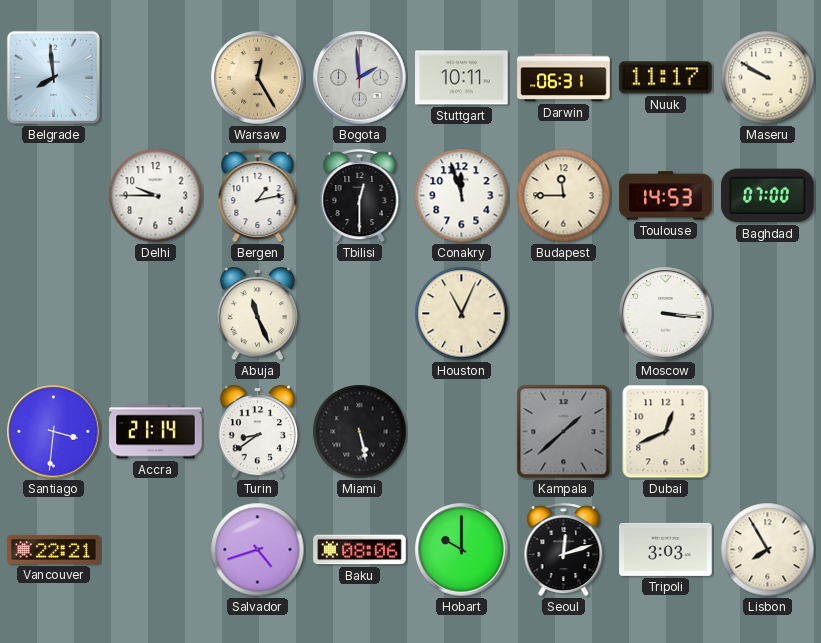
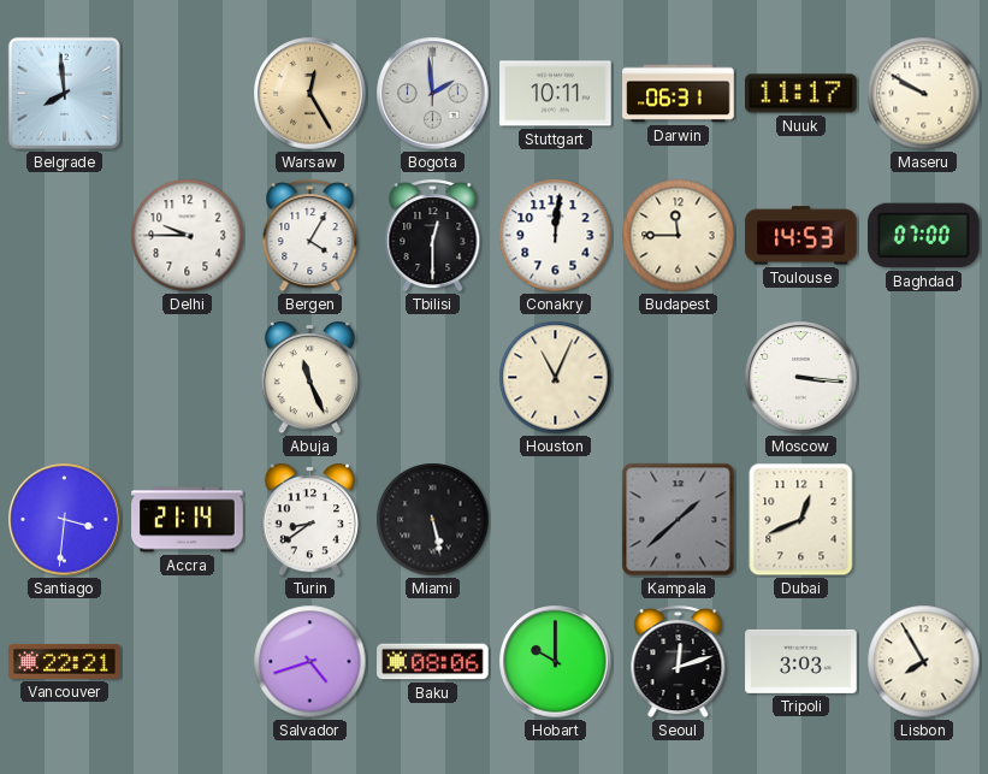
Bergen: 1:13 -> 4:05
Conakry: 11:57 -> 12:01
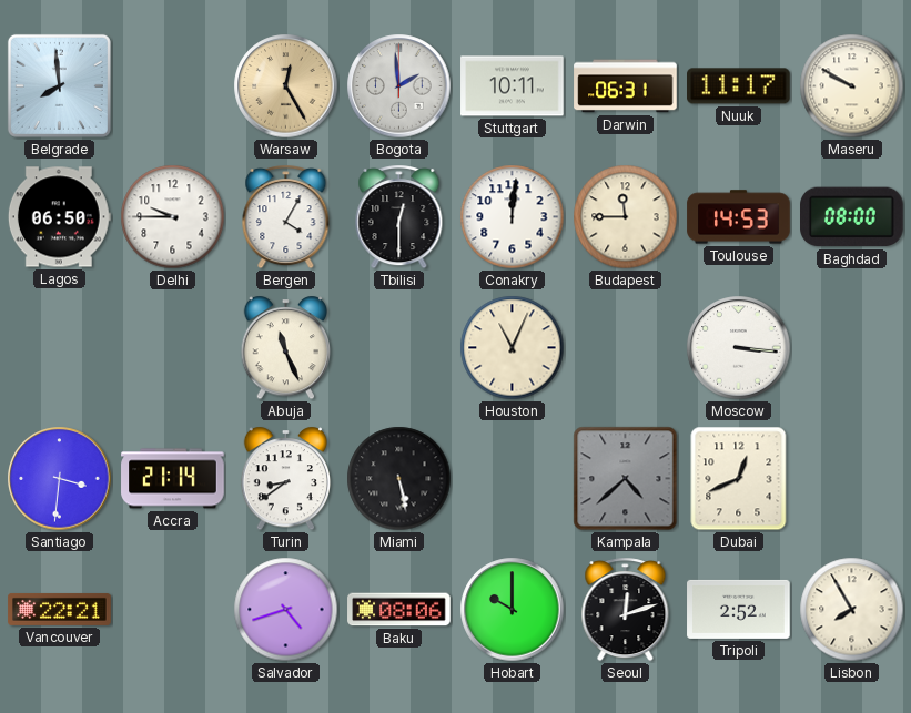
Lagos: none -> 06:50
Baghdad: 07:00 -> 08:00
Kampala: 1:38 -> 4:38
Tripoli: 3:03 -> 2:52
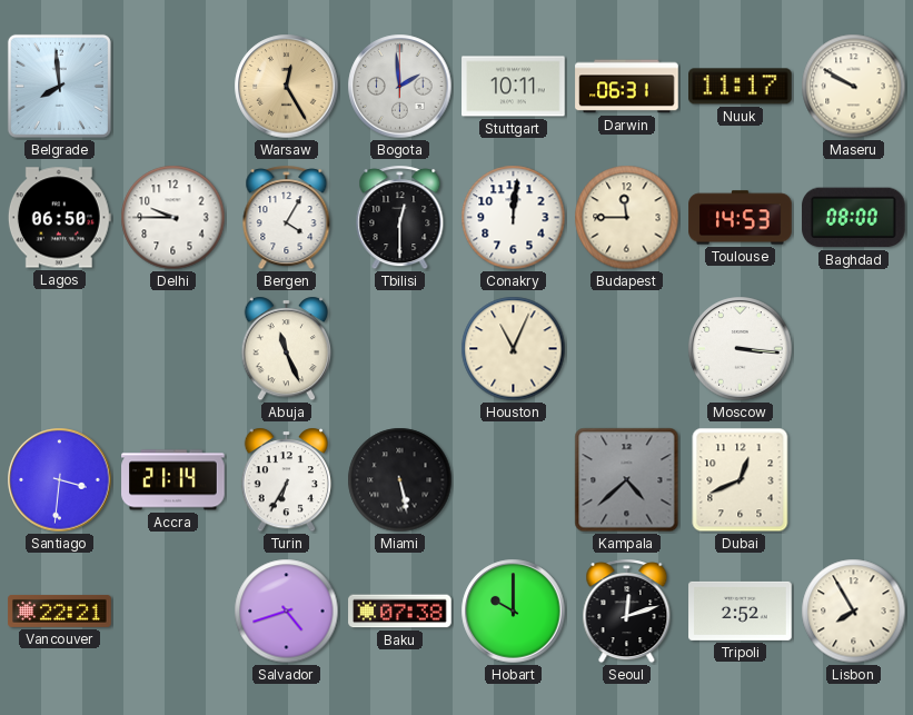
Turin: 8:39 -> 6:35
Baku: 08:06 -> 07:38
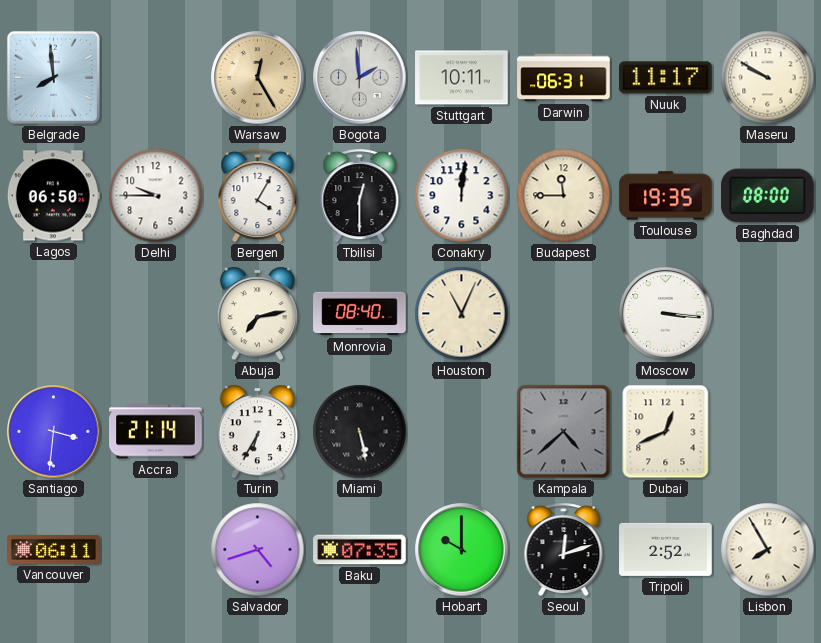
Toulouse: 14:53 -> 19:35
Abuja: 11:26 -> 7:13
Monrovia: none -> 08:40
Vancouver: 22:21 -> 06:11
Baku: 07:38 -> 07:35
